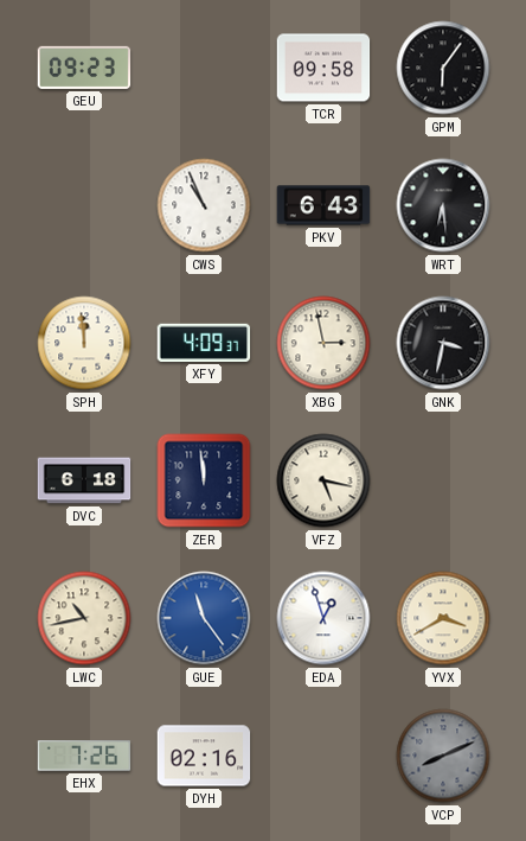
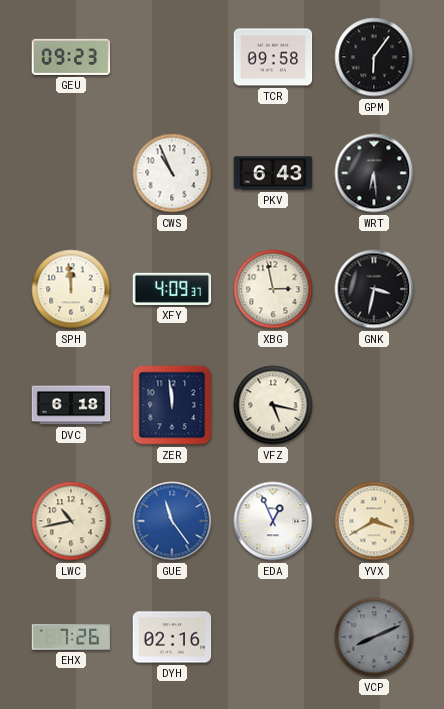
EDA: 12:57 -> 12:56
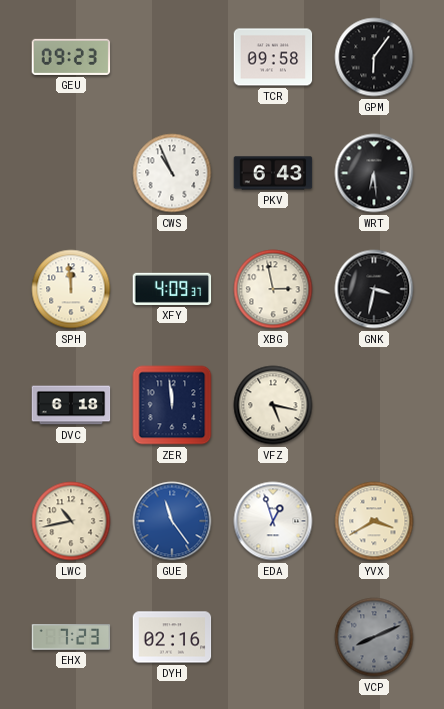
EDA: 12:56 -> 12:57
EHX: 7:26 -> 7:23
